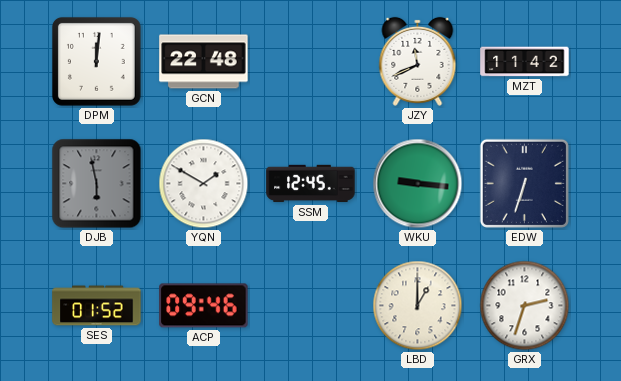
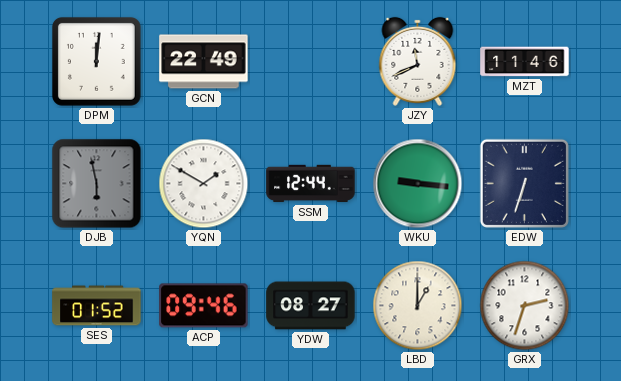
GCN: 22:48 -> 22:49
MZT: 11:42 -> 11:46
SSM: 12:45 -> 12:44
YDW: none -> 08:27
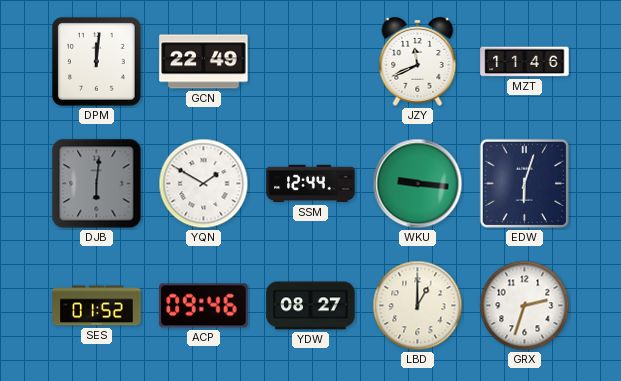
DJB: 5:58 -> 6:01
EDW: 6:33 -> 6:03
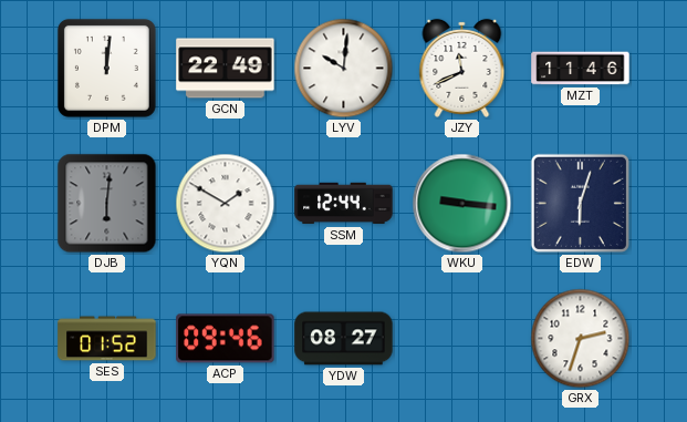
LYV: none -> 10:01
LBD: 1:00 -> none
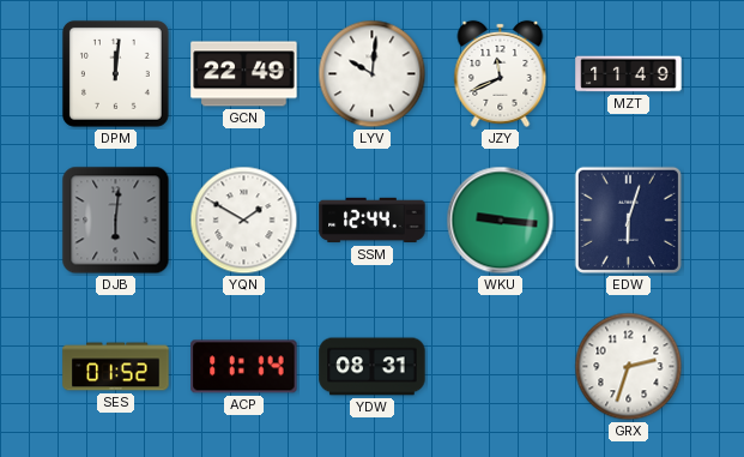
MZT: 11:46 -> 11:49
ACP: 09:46 -> 11:14
YDW: 08:27 -> 08:31
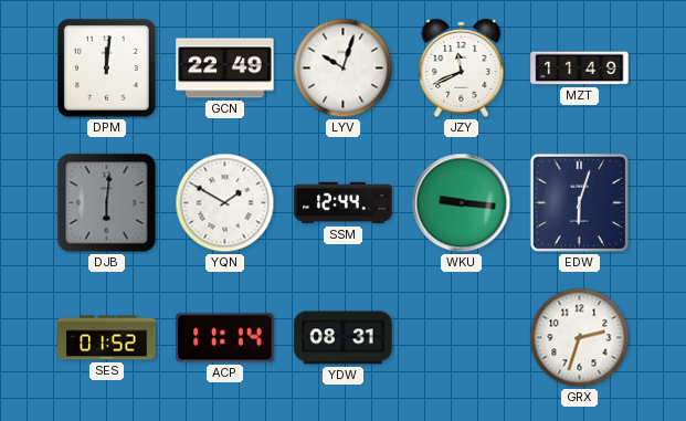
LYV: 10:01 -> 10:03
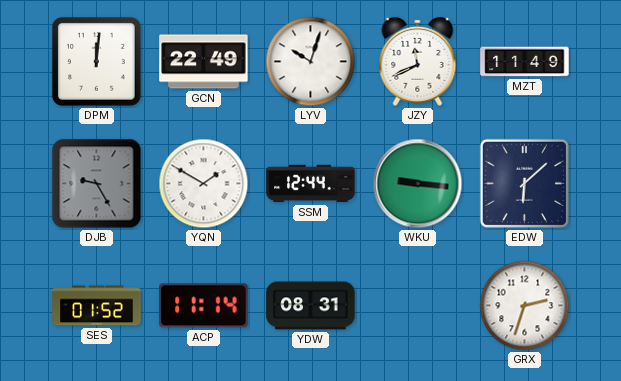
DJB: 6:01 -> 9:25
EDW: 6:03 -> 6:08
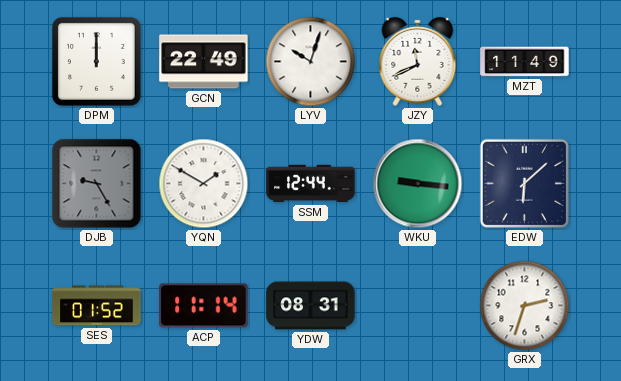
DPM: 12:01 -> 12:00
